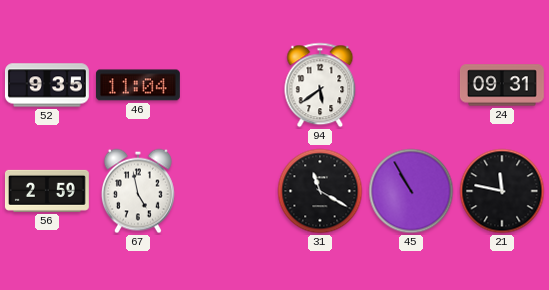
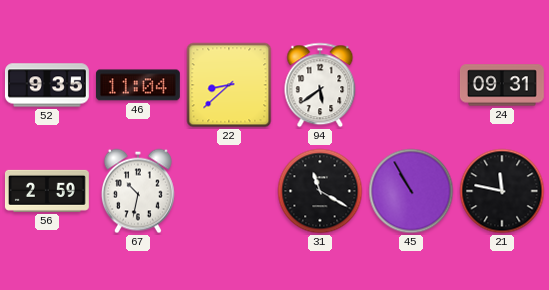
22: none -> 8:38
67: 4:58 -> 10:32
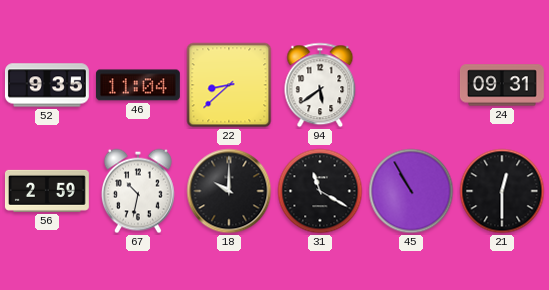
18: none -> 10:00
21: 11:47 -> 12:30
